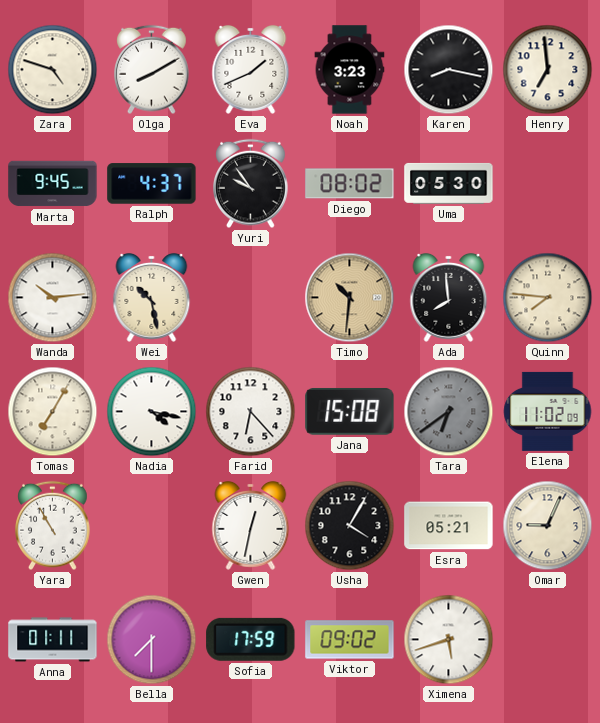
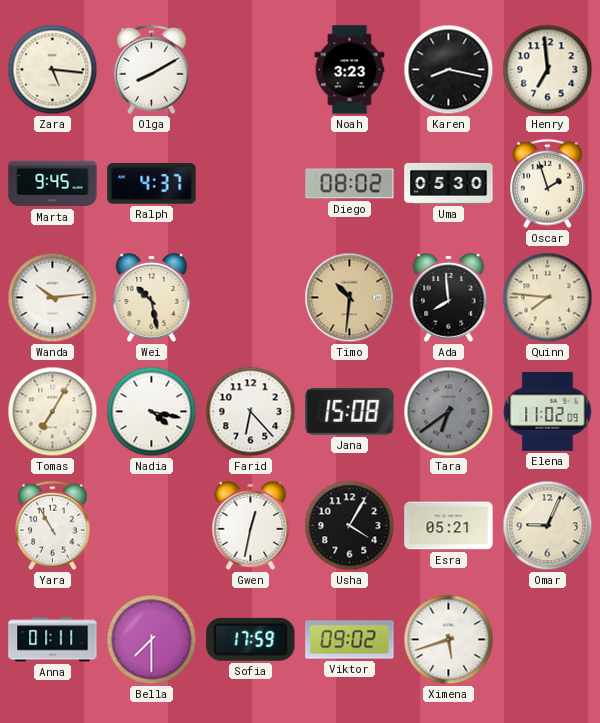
Zara: 4:48 -> 5:16
Eva: 1:41 -> none
Yuri: 9:54 -> none
Oscar: none -> 1:57
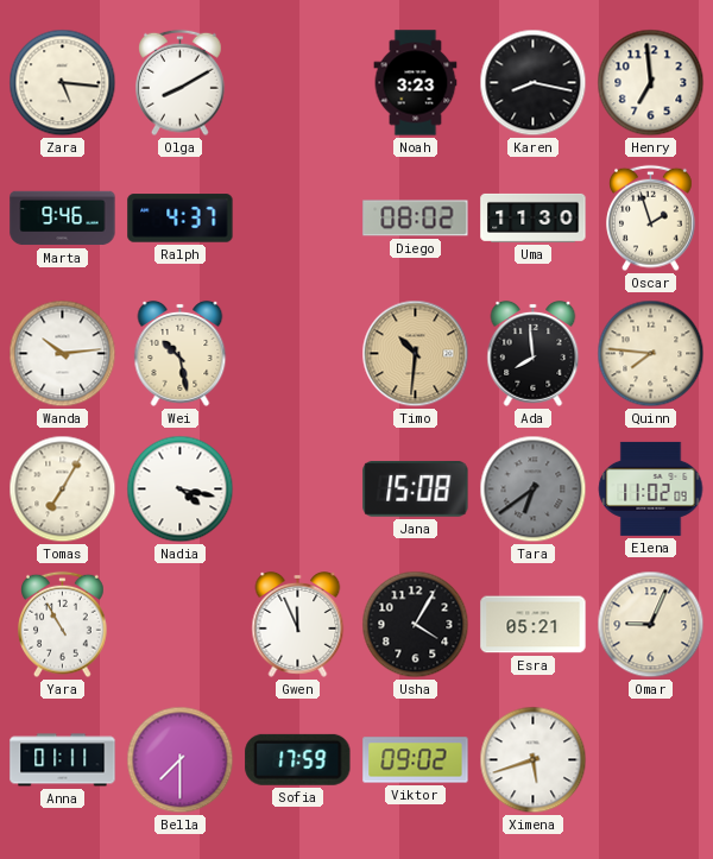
Marta: 9:45 -> 9:46
Uma: 05:30 -> 11:30
Farid: 6:23 -> none
Gwen: 12:32 -> 11:56
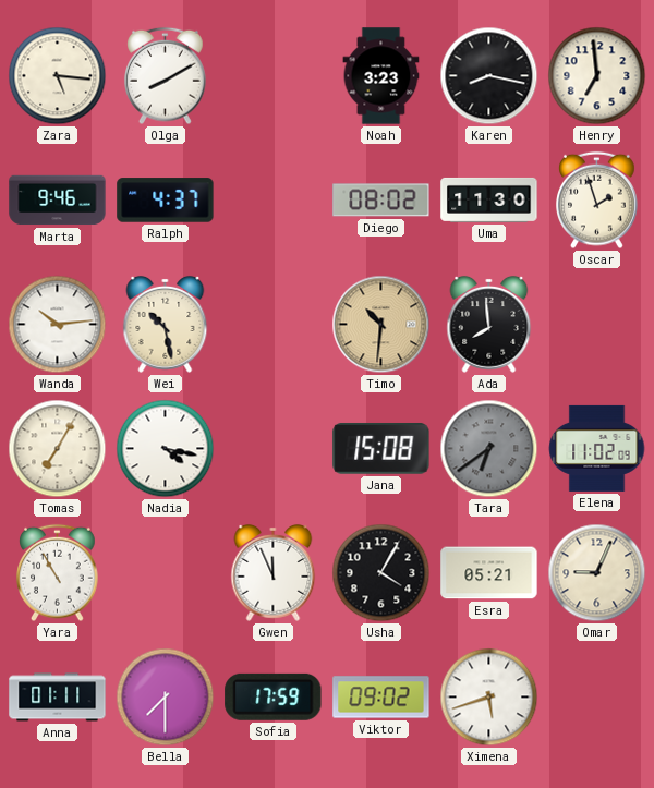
Quinn: 7:46 -> none
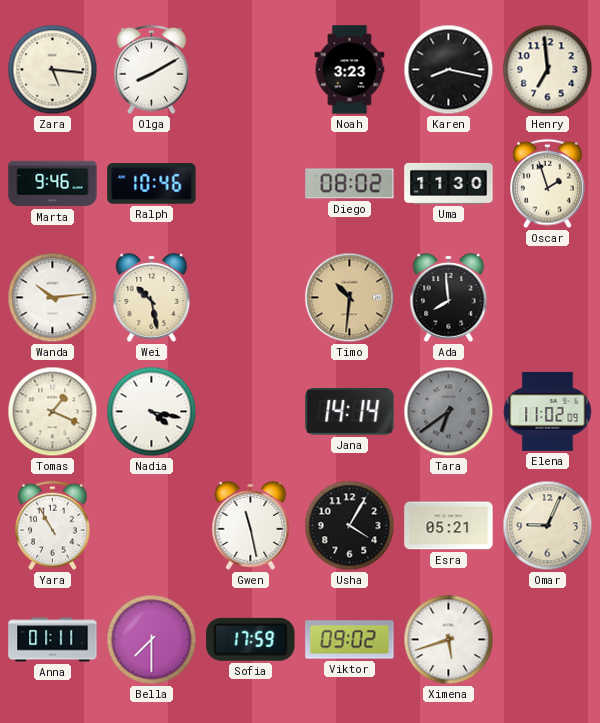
Ralph: 4:37 -> 10:46
Tomas: 7:05 -> 1:19
Jana: 15:08 -> 14:14
Gwen: 11:56 -> 11:28
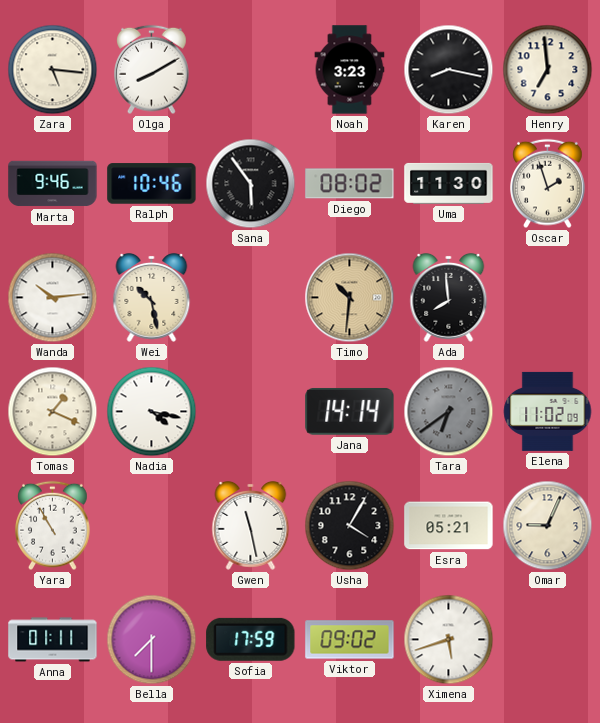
Sana: none -> 5:54
